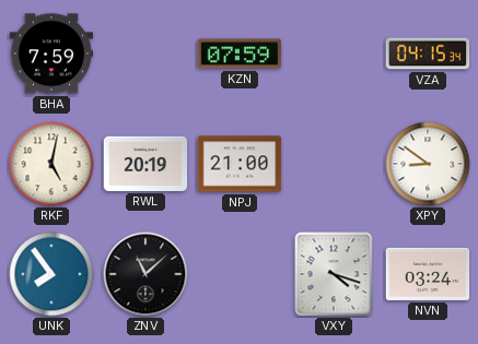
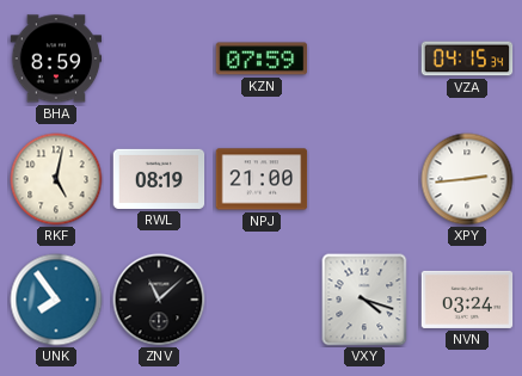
BHA: 7:59 -> 8:59
RWL: 20:19 -> 08:19
XPY: 8:51 -> 2:44
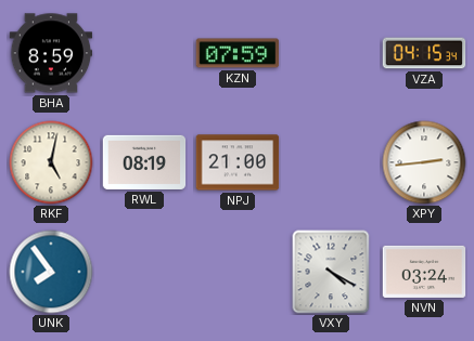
ZNV: 11:08 -> none
VXY: 4:18 -> 4:20
